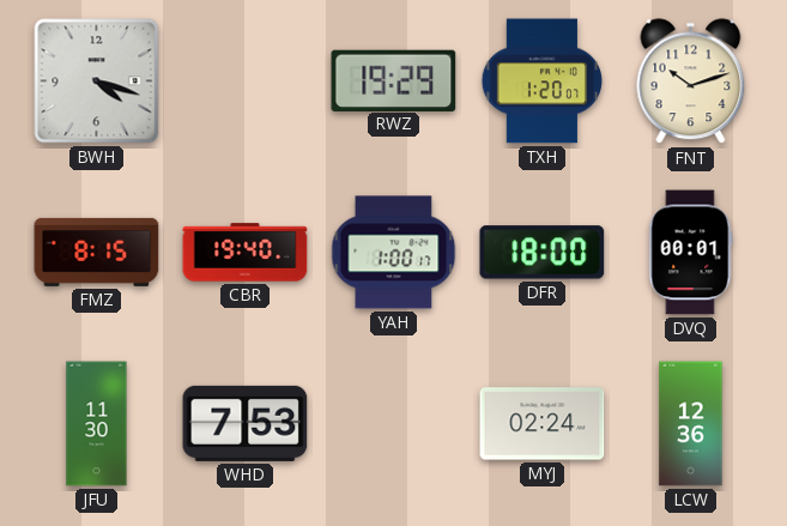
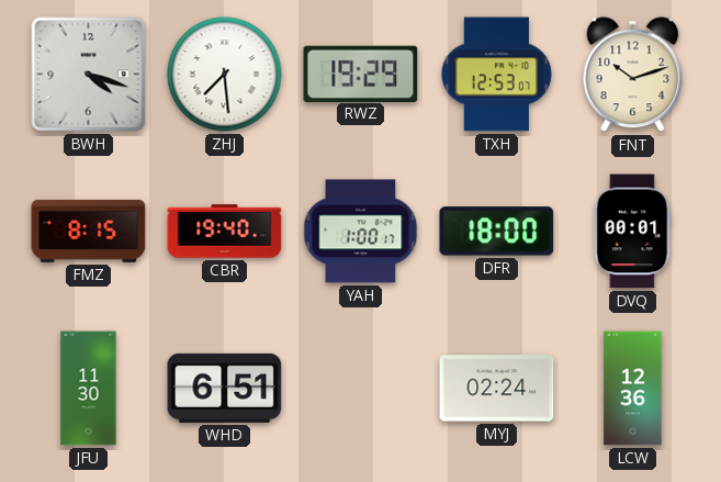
ZHJ: none -> 7:29
TXH: 1:20 -> 12:53
WHD: 7:53 -> 6:51
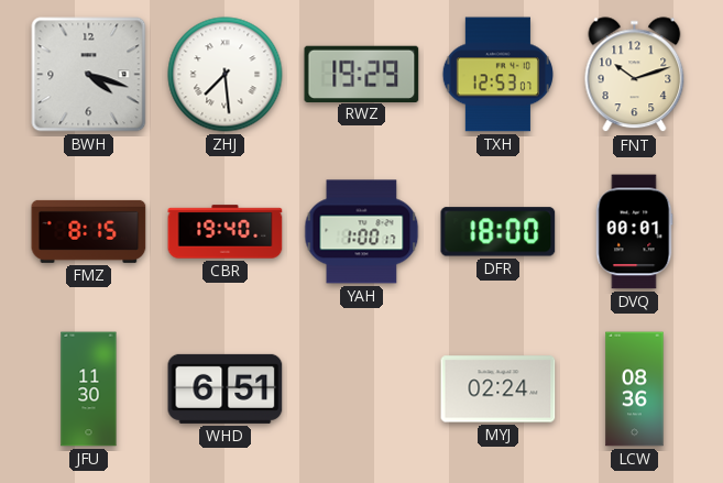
LCW: 12:36 -> 08:36
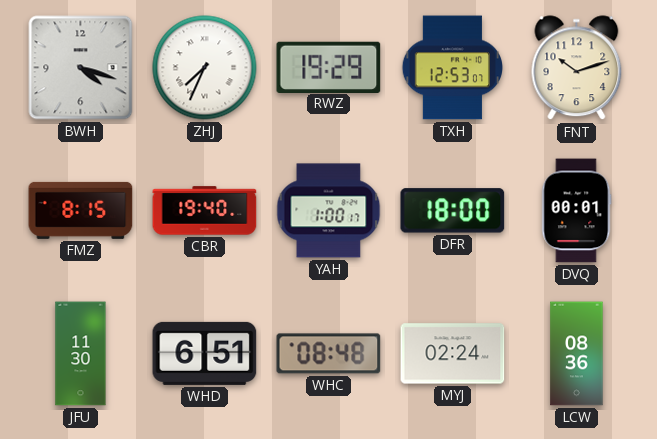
ZHJ: 7:29 -> 7:34
WHC: none -> 08:48
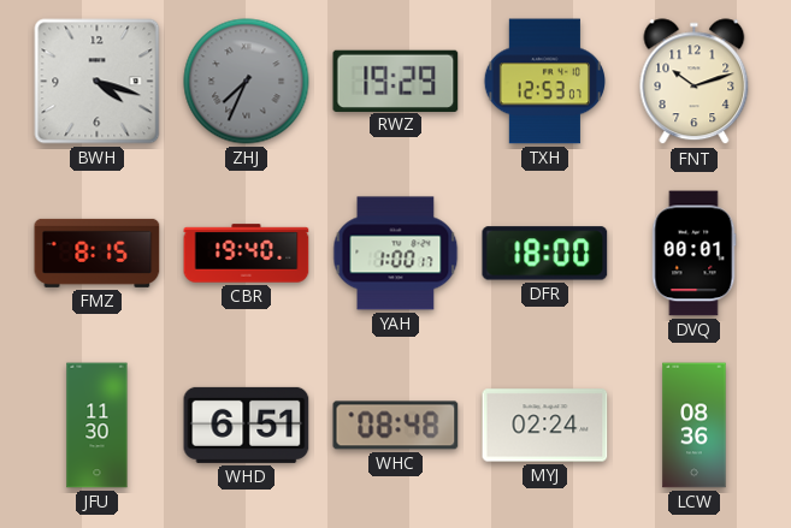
ZHJ dial: white -> grey
